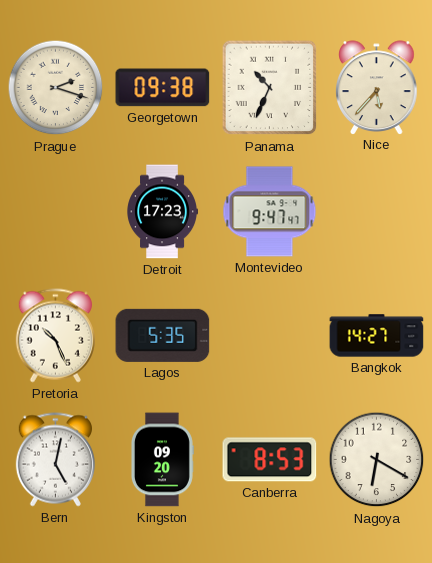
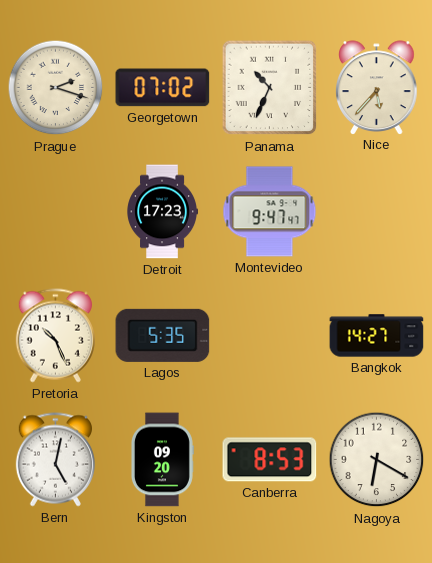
Georgetown: 09:38 -> 07:02
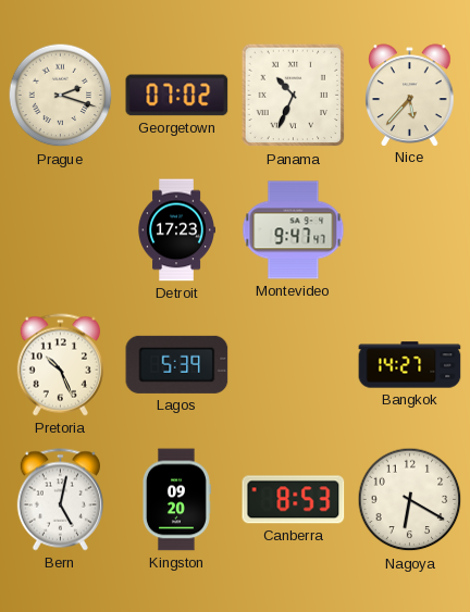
Lagos: 5:35 -> 5:39
